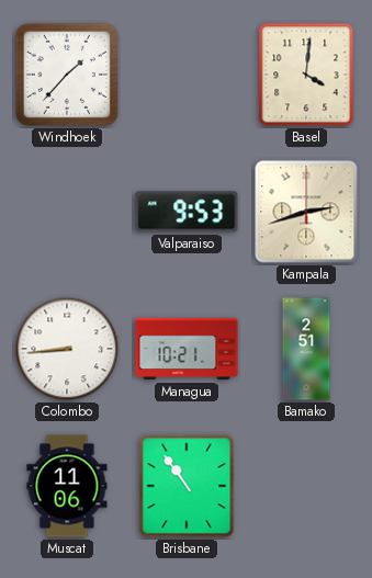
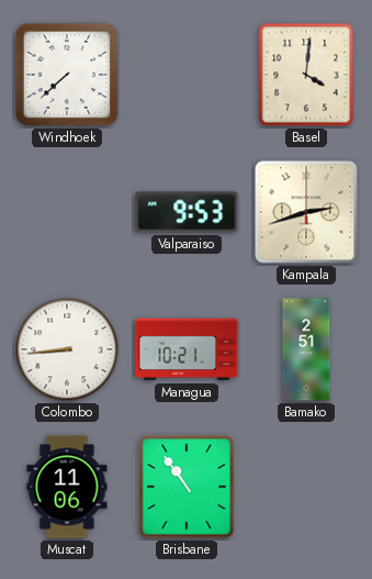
Windhoek: 1:37 -> 7:38
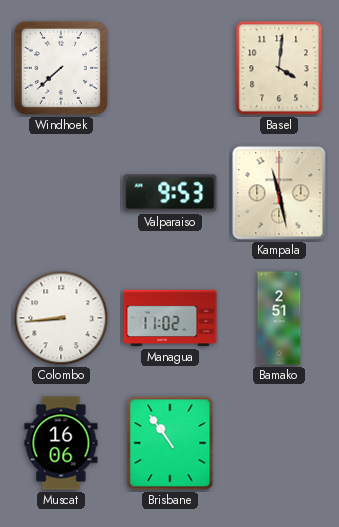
Kampala: 2:42 -> 11:28
Managua: 10:21 -> 11:02
Muscat: 11:06 -> 16:06
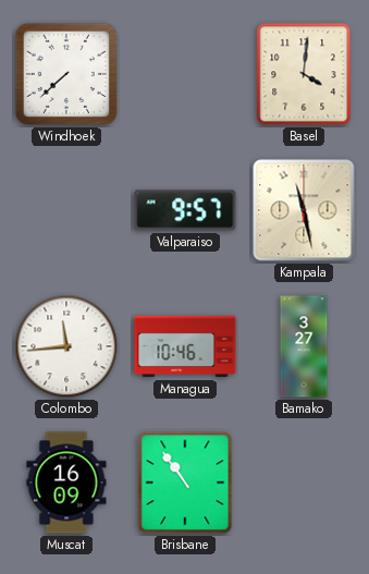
Valparaiso: 9:53 -> 9:57
Colombo: 8:44 -> 11:44
Managua: 11:02 -> 10:46
Bamako: 2:51 -> 3:27
Muscat: 16:06 -> 16:09
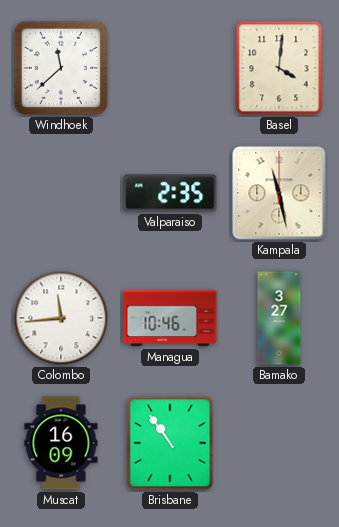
Windhoek: 7:38 -> 11:38
Valparaiso: 9:57 -> 2:35
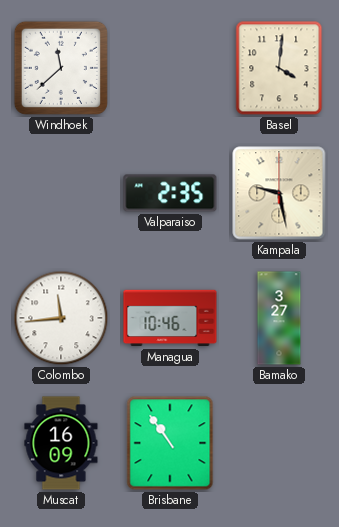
Kampala: 11:28 -> 9:28
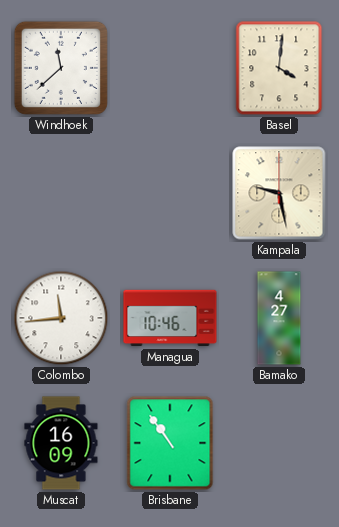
Valparaiso: 2:35 -> none
Bamako: 3:27 -> 4:27
